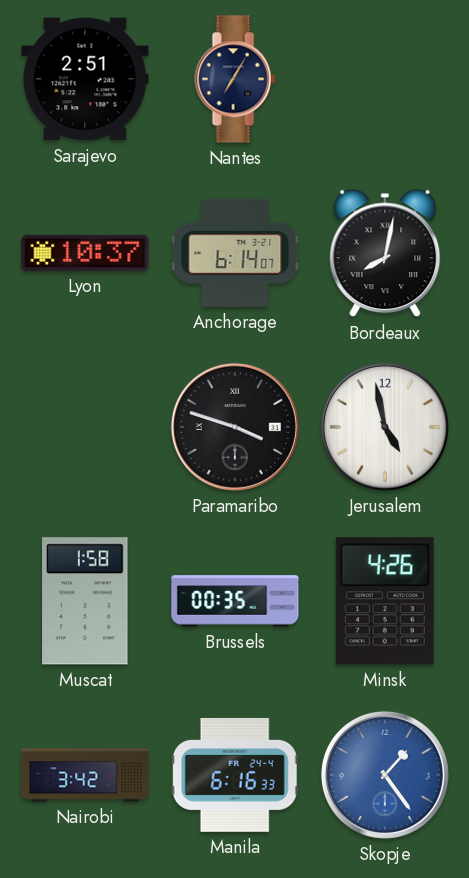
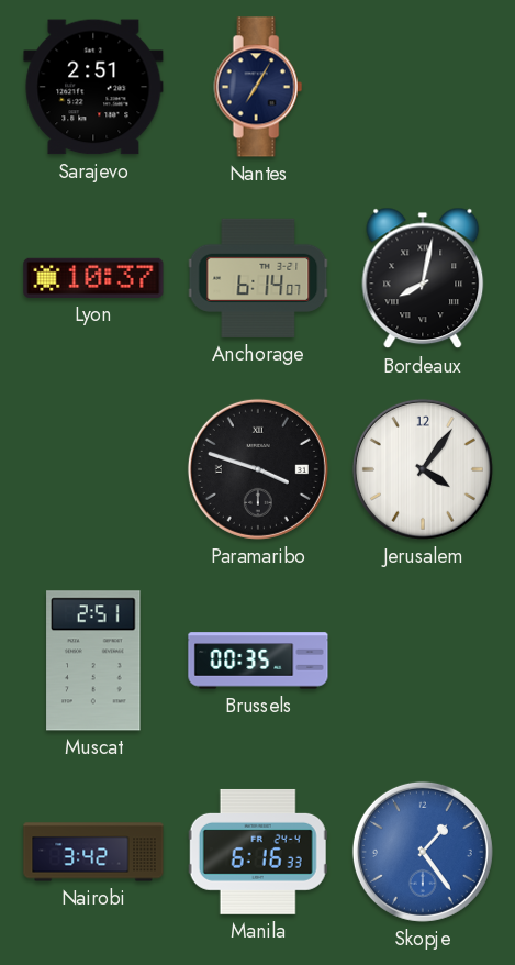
Jerusalem: 4:58 -> 4:06
Muscat: 1:58 -> 2:51
Minsk: 4:26 -> none
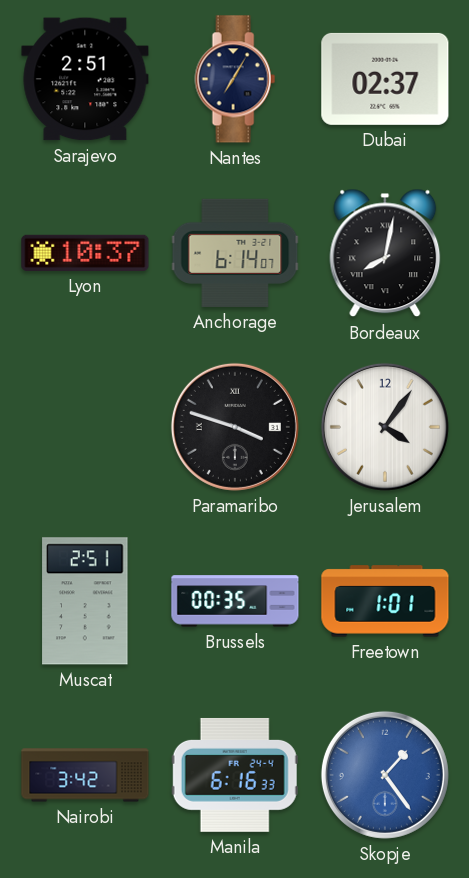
Dubai: none -> 02:37
Freetown: none -> 1:01
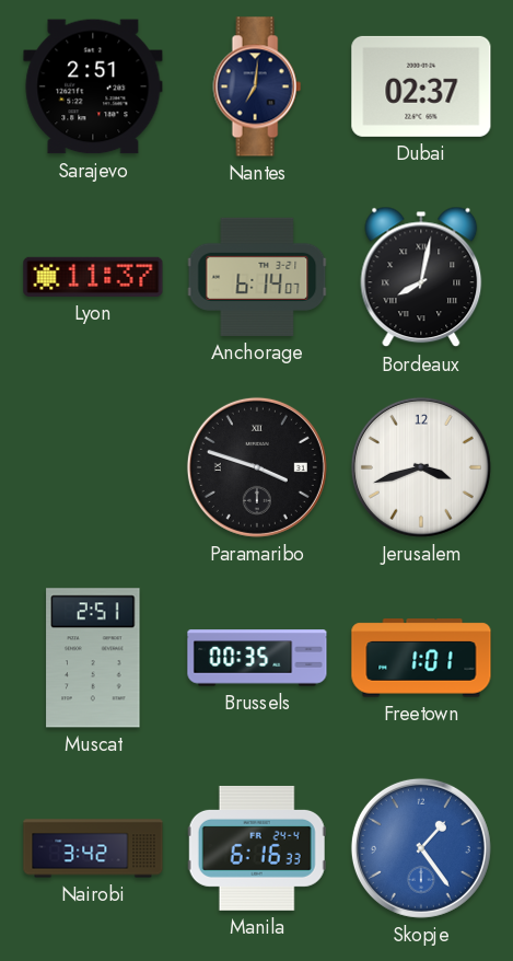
Nantes: 7:05 -> 7:01
Lyon: 10:37 -> 11:37
Jerusalem: 4:06 -> 3:42
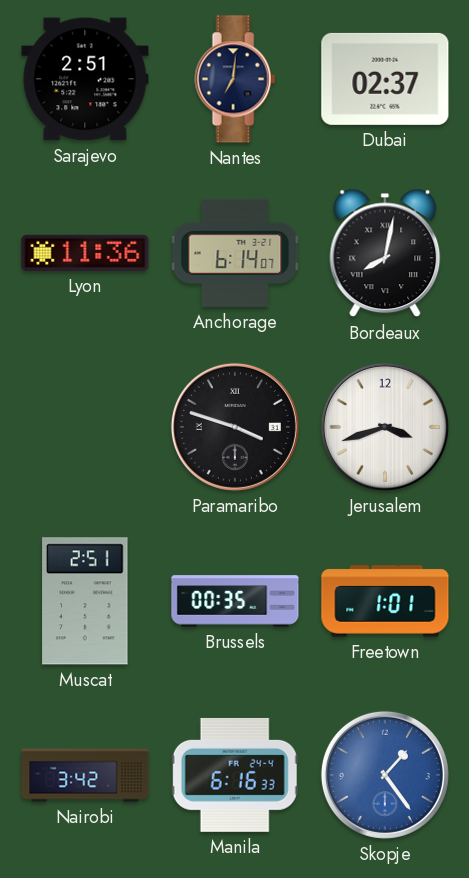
Lyon: 11:37 -> 11:36
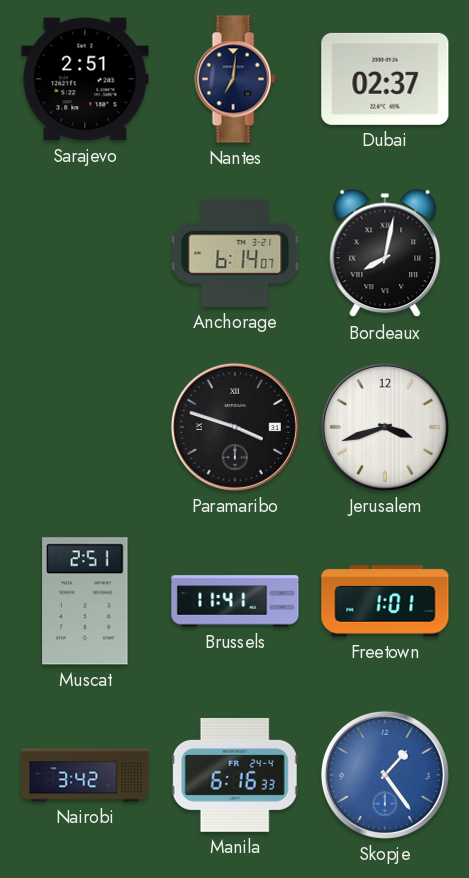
Lyon: 11:36 -> none
Brussels: 00:35 -> 11:41
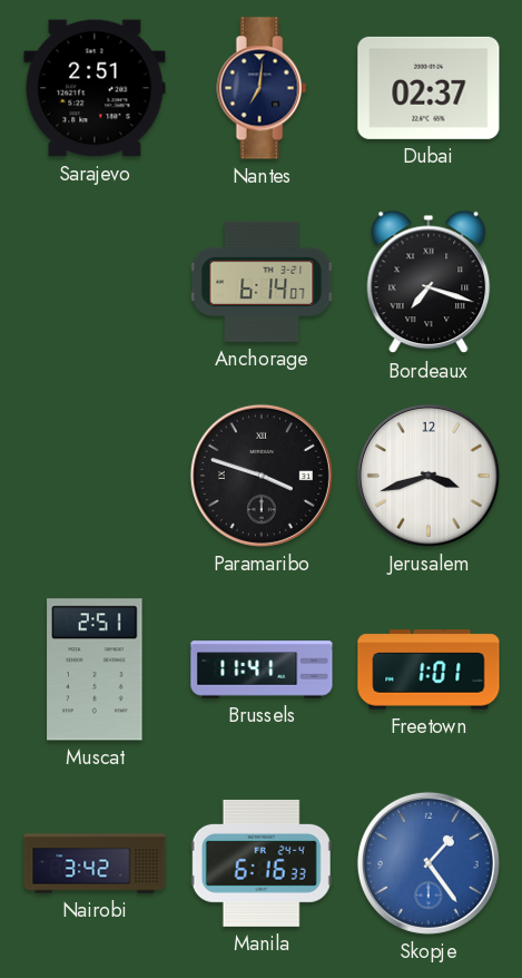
Bordeaux: 8:02 -> 7:18
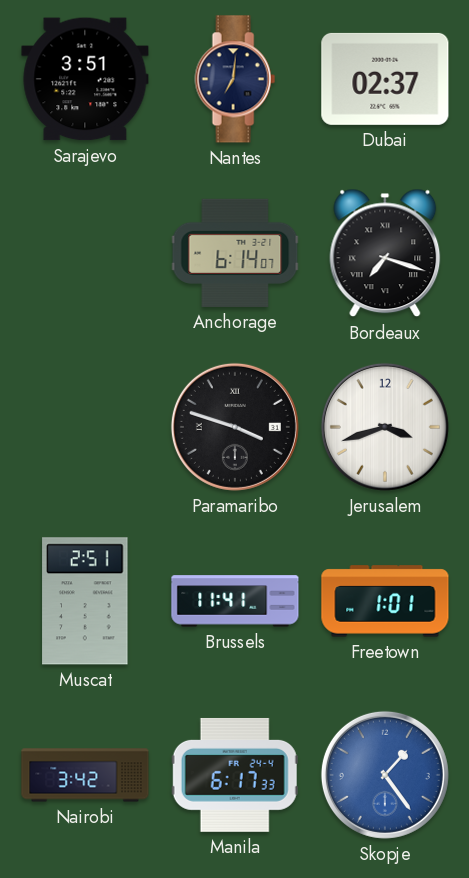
Sarajevo: 2:51 -> 3:51
Manila: 6:16 -> 6:17
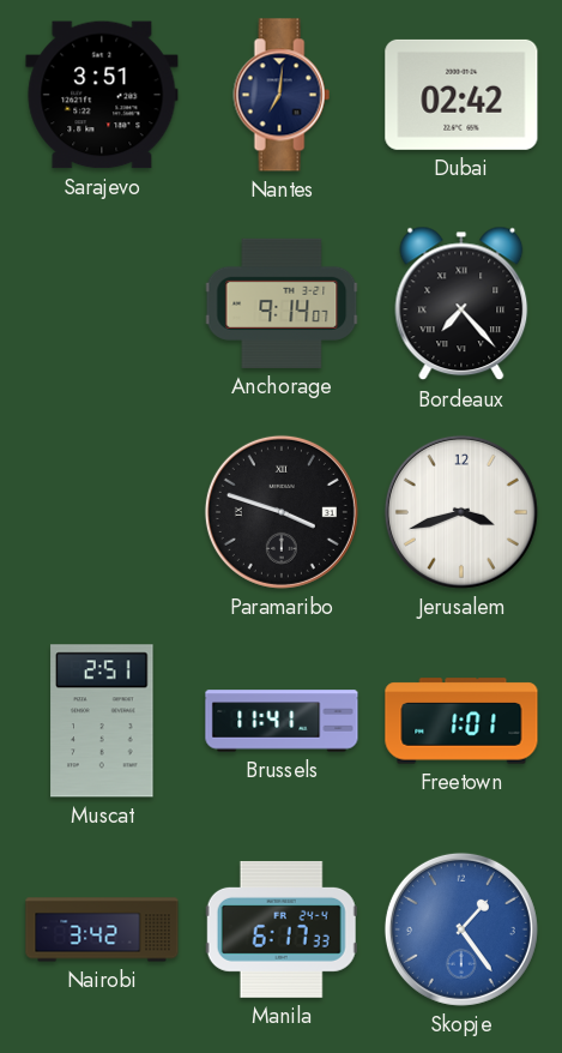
Dubai: 02:37 -> 02:42
Anchorage: 6:14 -> 9:14
Bordeaux: 7:18 -> 7:23
